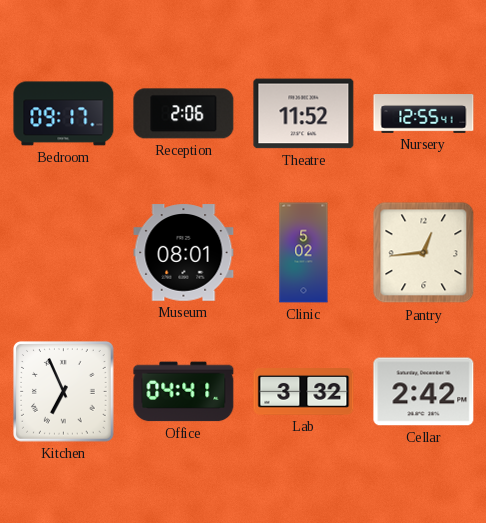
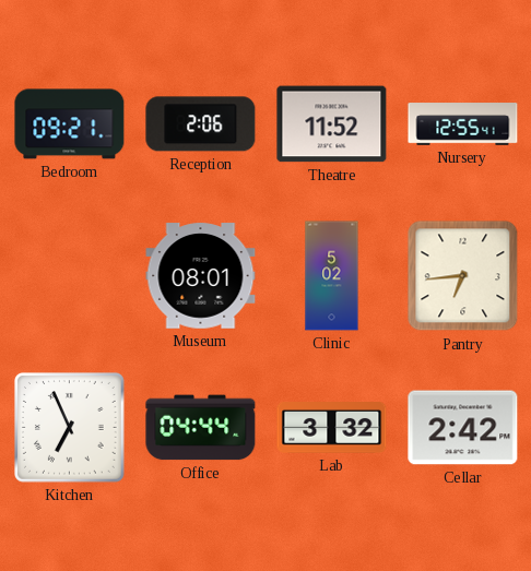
Bedroom: 09:17 -> 09:21
Pantry: 12:44 -> 6:44
Office: 04:41 -> 04:44
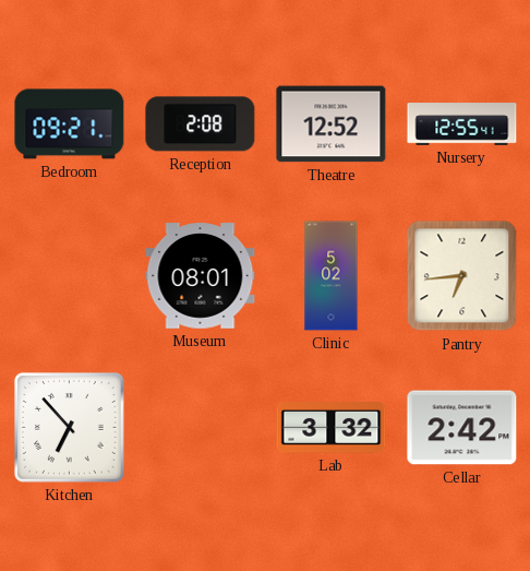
Reception: 2:06 -> 2:08
Theatre: 11:52 -> 12:52
Kitchen: 6:56 -> 6:53
Office: 04:44 -> none
